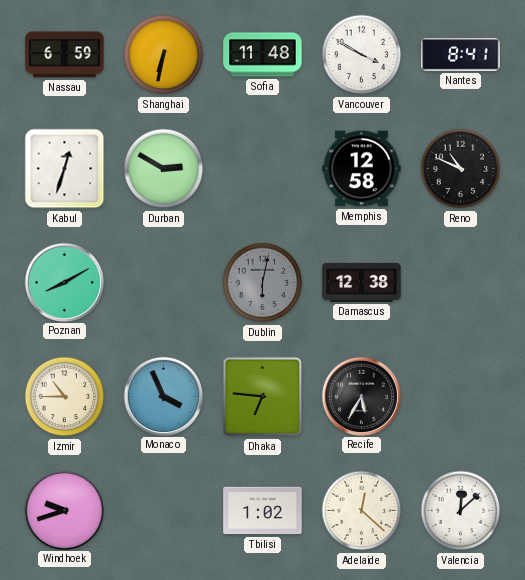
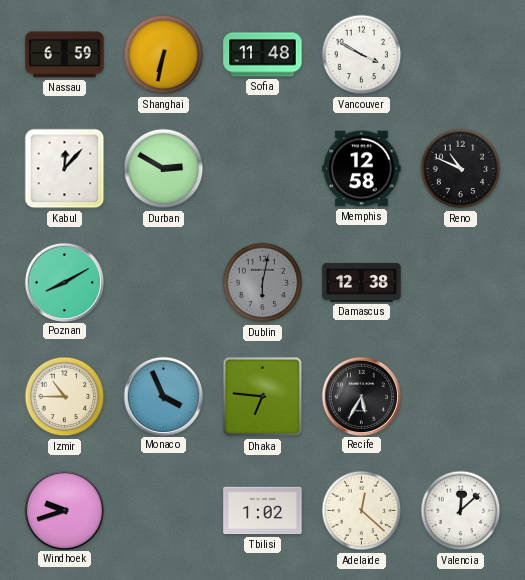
Nantes: 8:41 -> none
Kabul: 12:33 -> 12:07
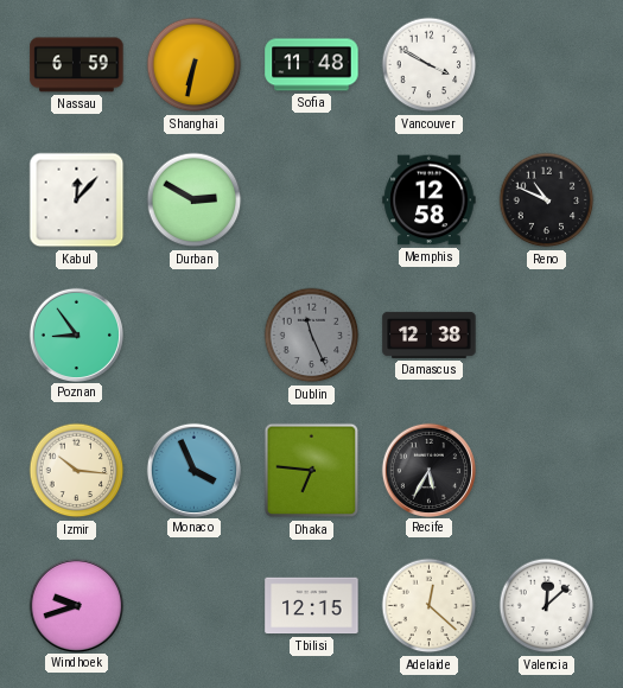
Poznan: 8:10 -> 8:54
Dublin: 6:02 -> 11:26
Izmir: 10:45 -> 10:16
Tbilisi: 1:02 -> 12:15
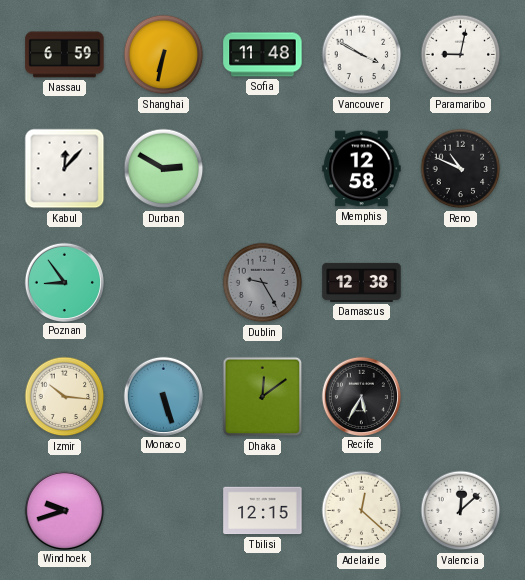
Paramaribo: none -> 9:02
Dublin: 11:26 -> 9:25
Monaco: 3:56 -> 5:27
Dhaka: 6:46 -> 12:09
